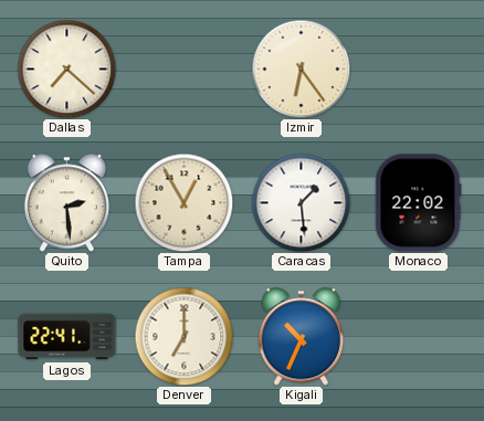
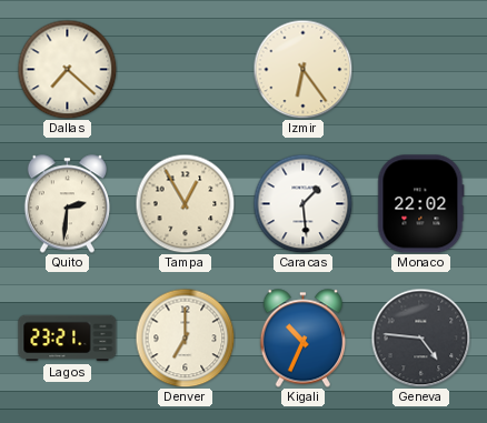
Quito: 2:29 -> 2:31
Lagos: 22:41 -> 23:21
Geneva: none -> 4:46
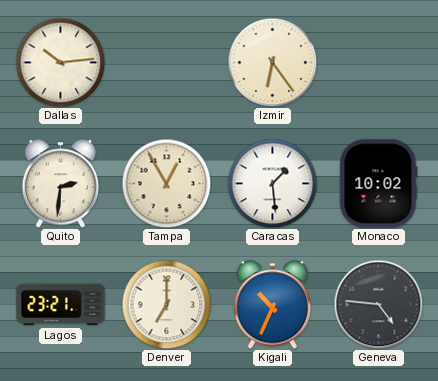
Dallas: 7:22 -> 10:14
Monaco: 22:02 -> 10:02
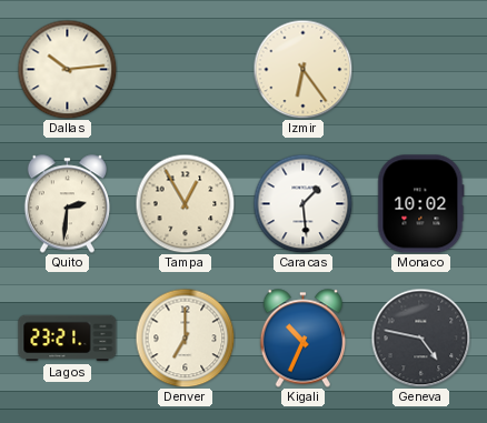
Geneva: 4:46 -> 4:47
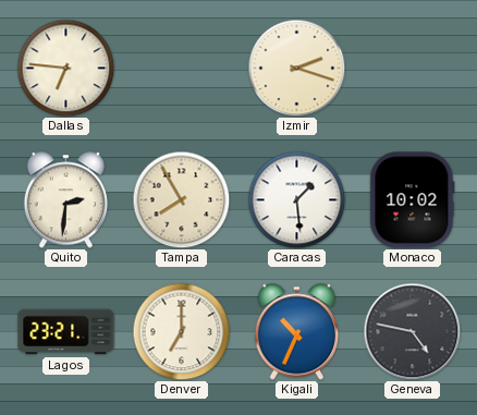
Dallas: 10:14 -> 6:46
Izmir: 6:24 -> 2:18
Tampa: 12:55 -> 7:55
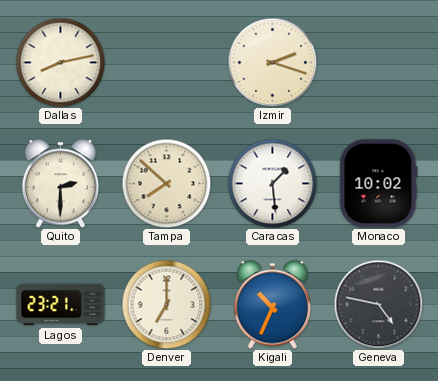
Dallas: 6:46 -> 8:13
Quito: 2:31 -> 2:30
Tampa: 7:55 -> 7:52
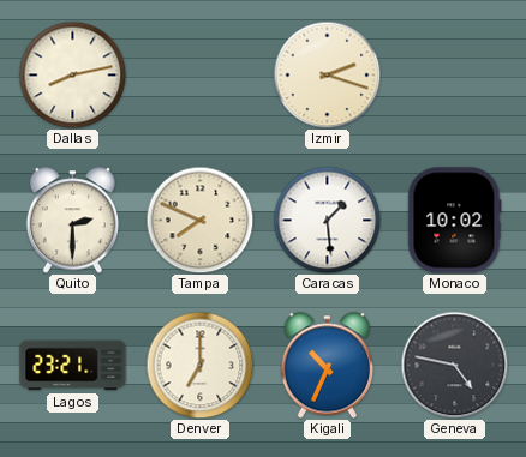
Tampa: 7:52 -> 7:49
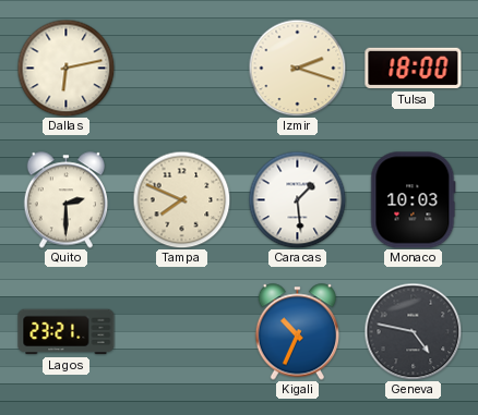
Dallas: 8:13 -> 6:13
Tulsa: none -> 18:00
Monaco: 10:02 -> 10:03
Denver: 7:00 -> none
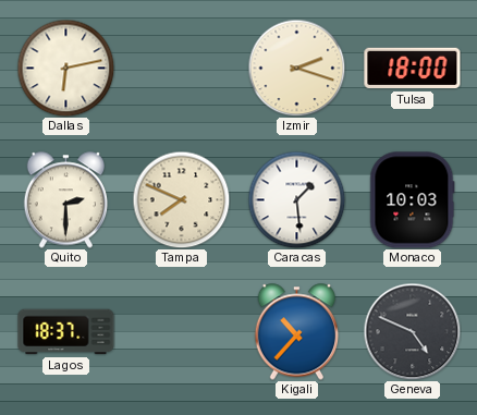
Lagos: 23:21 -> 18:37
Kigali: 10:34 -> 10:37
Geneva: 4:47 -> 4:49
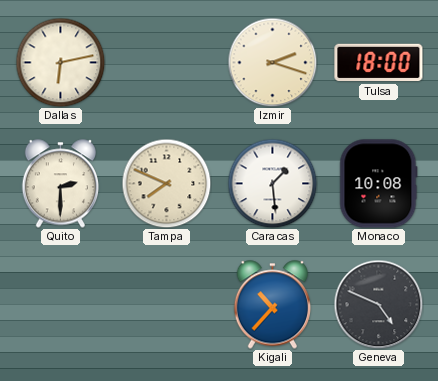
Monaco: 10:03 -> 10:08
Lagos: 18:37 -> none
